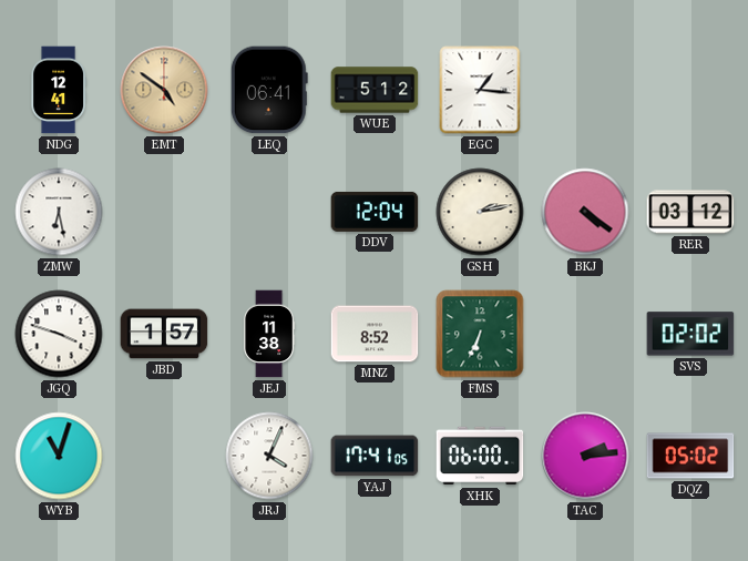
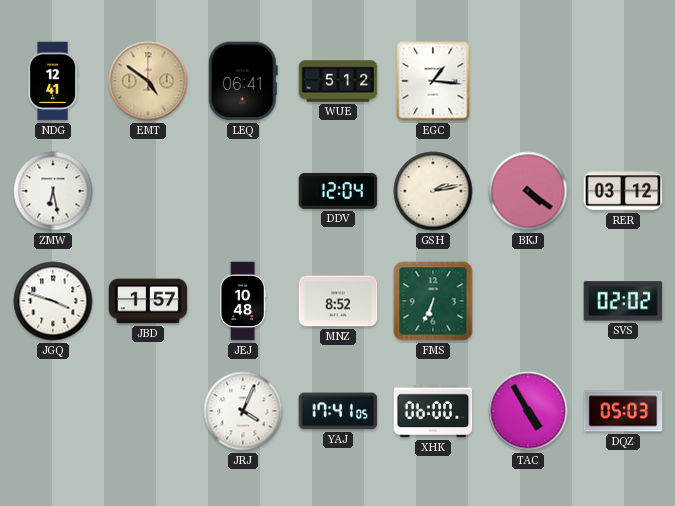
JEJ: 11:38 -> 10:48
WYB: 11:03 -> none
TAC: 2:14 -> 4:55
DQZ: 05:02 -> 05:03
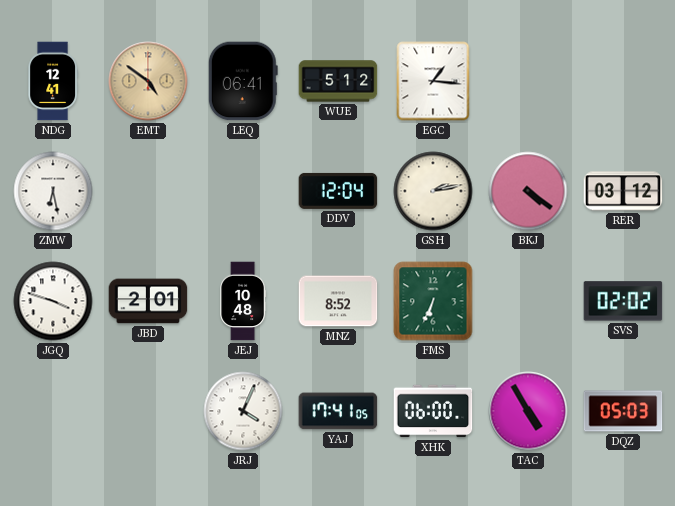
JBD: 1:57 -> 2:01
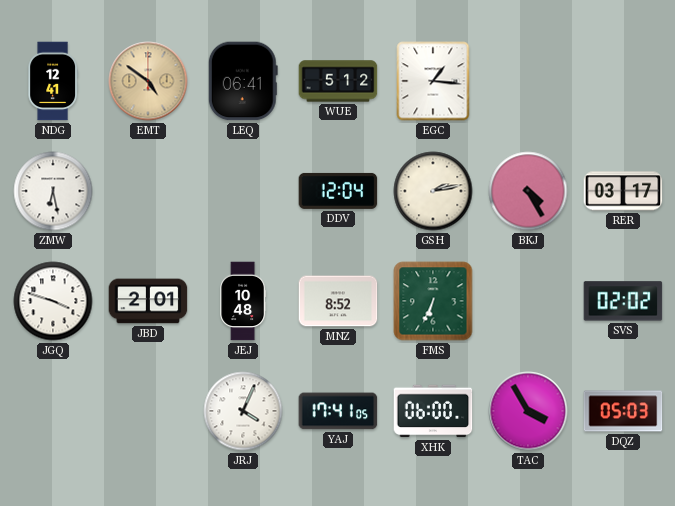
BKJ: 4:21 -> 4:25
RER: 03:12 -> 03:17
TAC: 4:55 -> 3:55
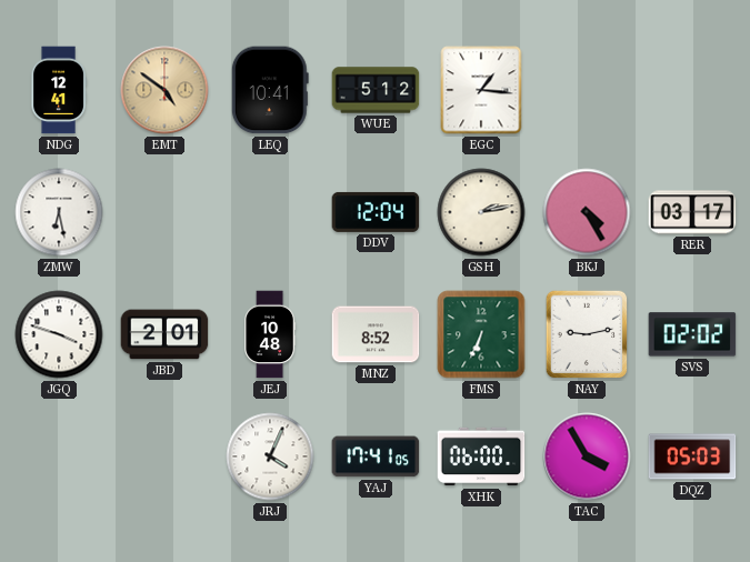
LEQ: 06:41 -> 10:41
NAY: none -> 9:13
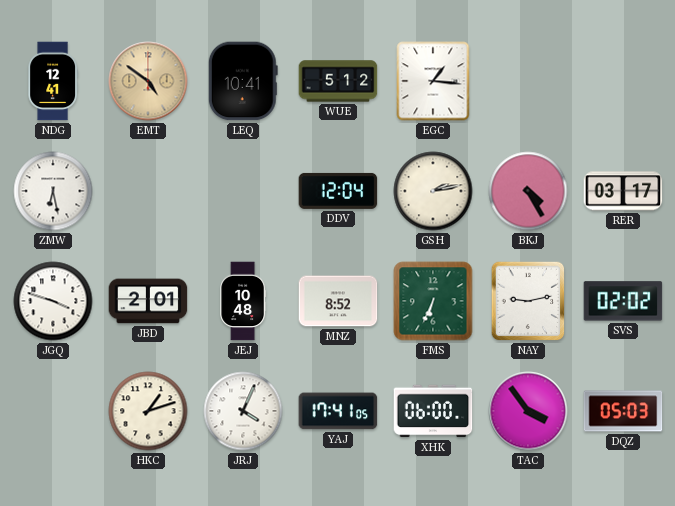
HKC: none -> 1:12
TAC: 3:55 -> 3:54
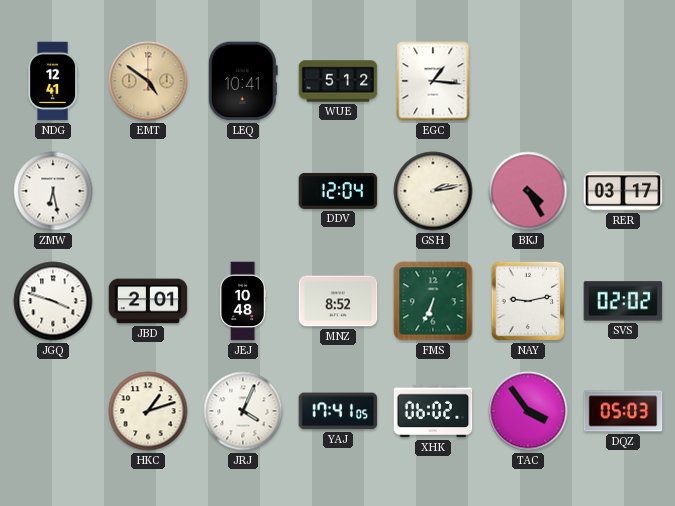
XHK: 06:00 -> 06:02
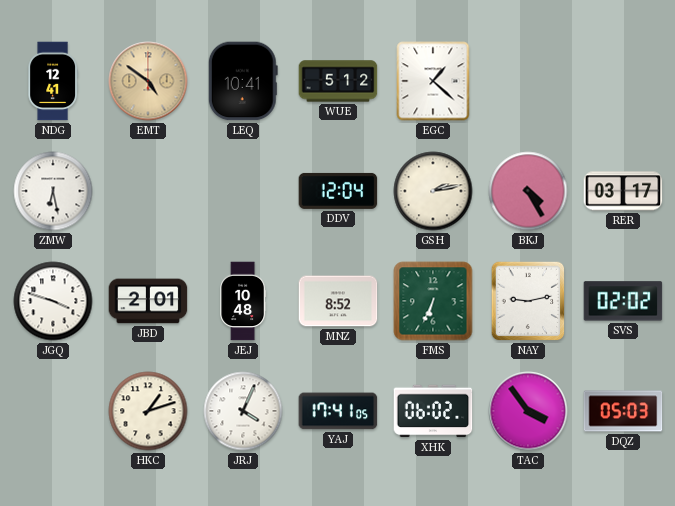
EGC: 1:16 -> 1:22
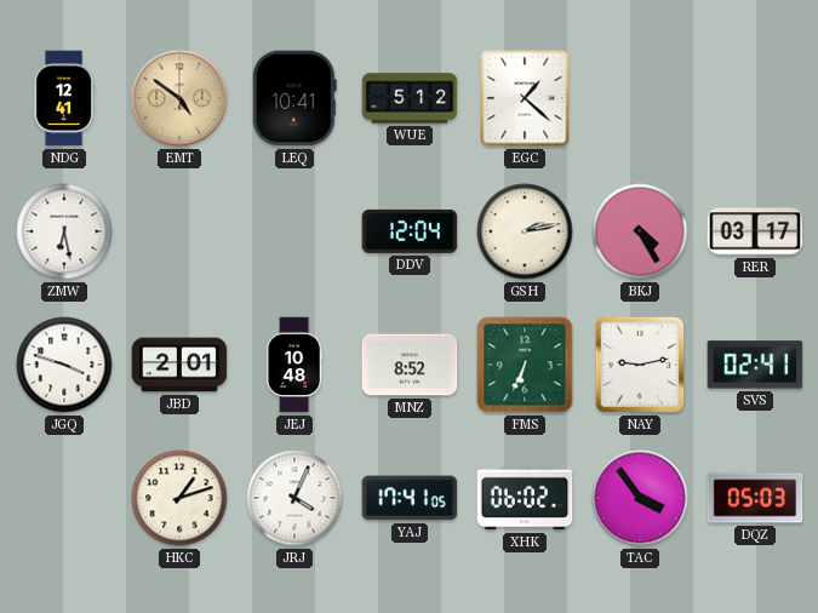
SVS: 02:02 -> 02:41
